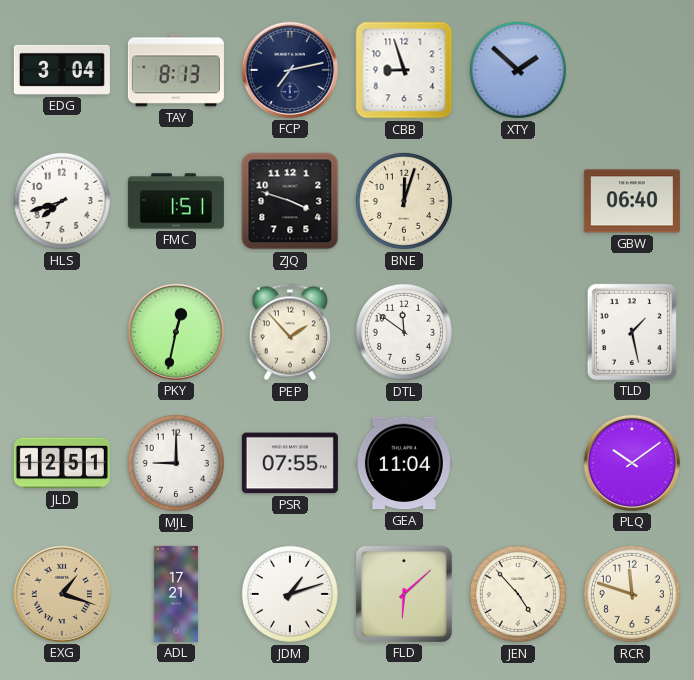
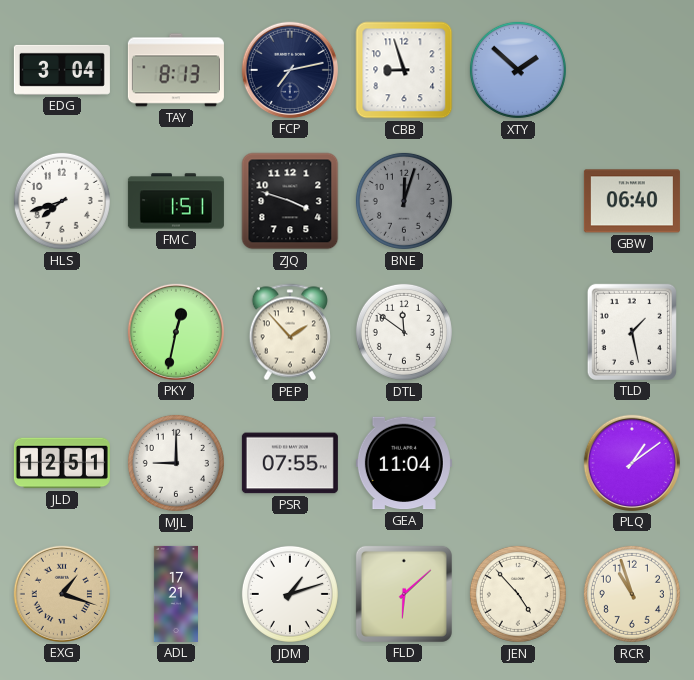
BNE dial: cream -> grey
PLQ: 10:09 -> 1:09
RCR: 11:48 -> 10:57
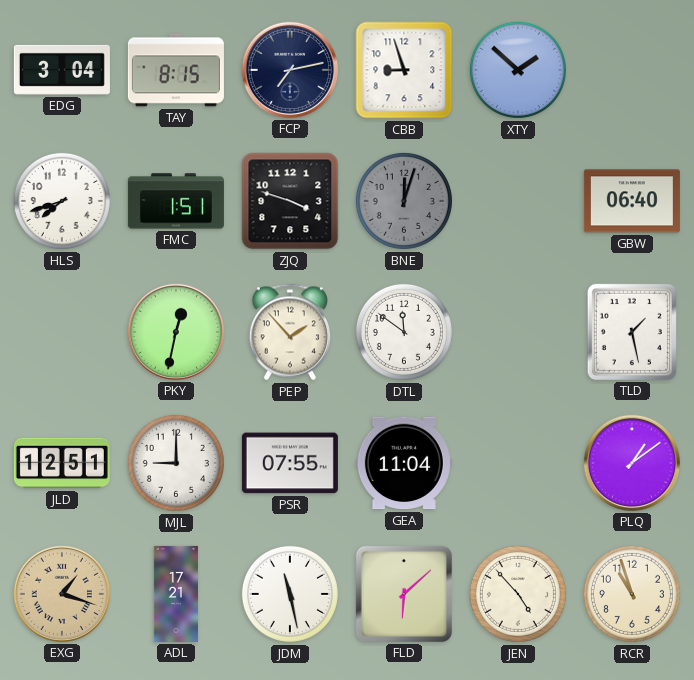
TAY: 8:13 -> 8:15
JDM: 1:12 -> 11:28
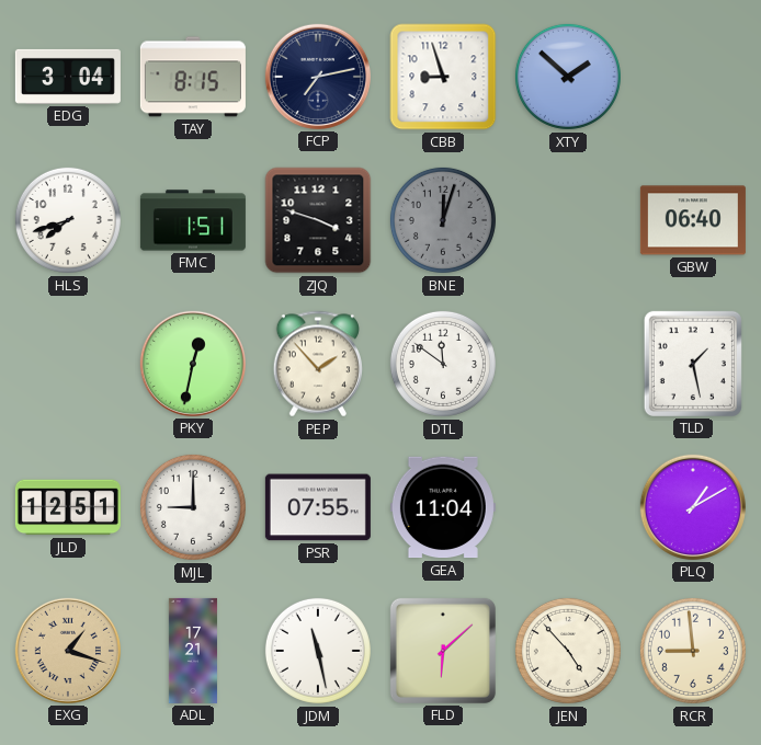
PLQ: 1:09 -> 1:10
RCR: 10:57 -> 8:59
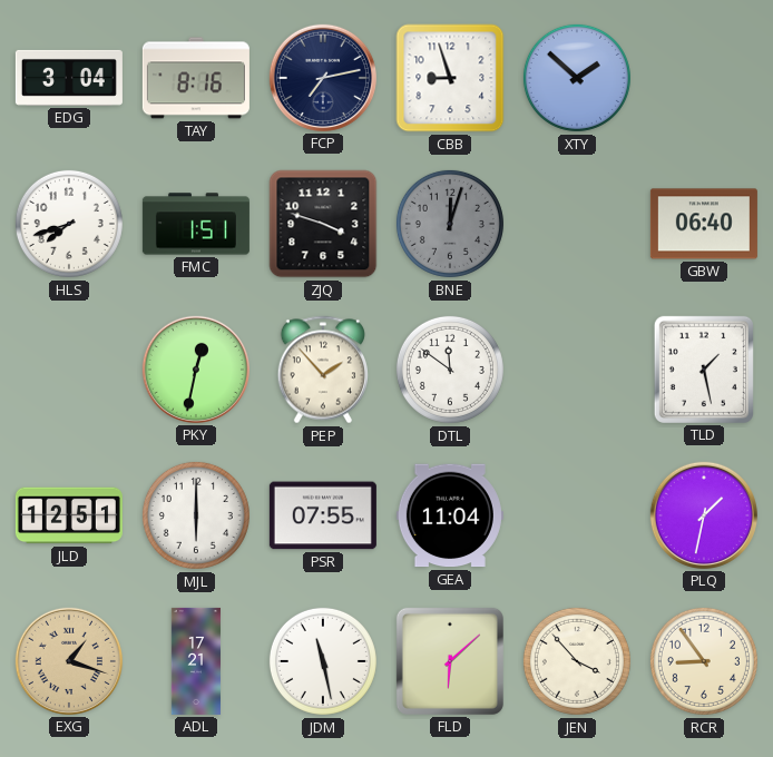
TAY: 8:15 -> 8:16
MJL: 9:00 -> 6:00
PLQ: 1:10 -> 1:32
JEN: 4:53 -> 3:53
RCR: 8:59 -> 8:54
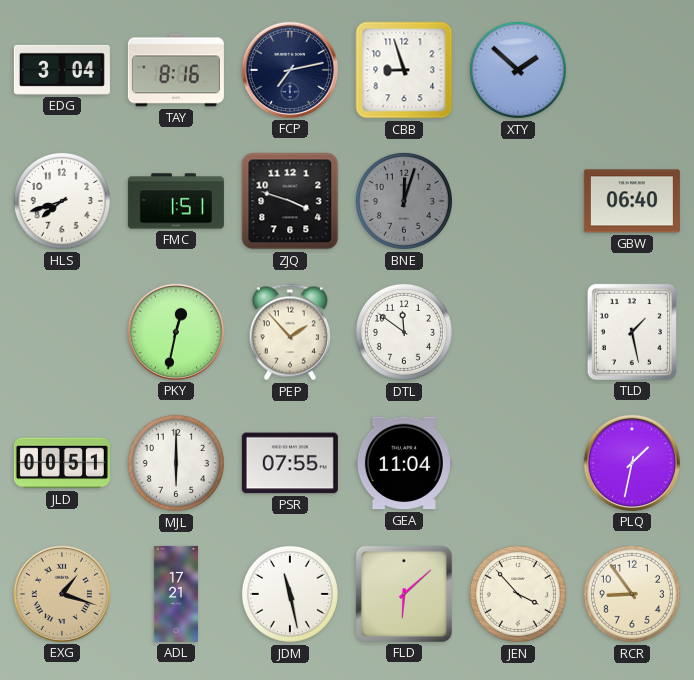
JLD: 12:51 -> 00:51
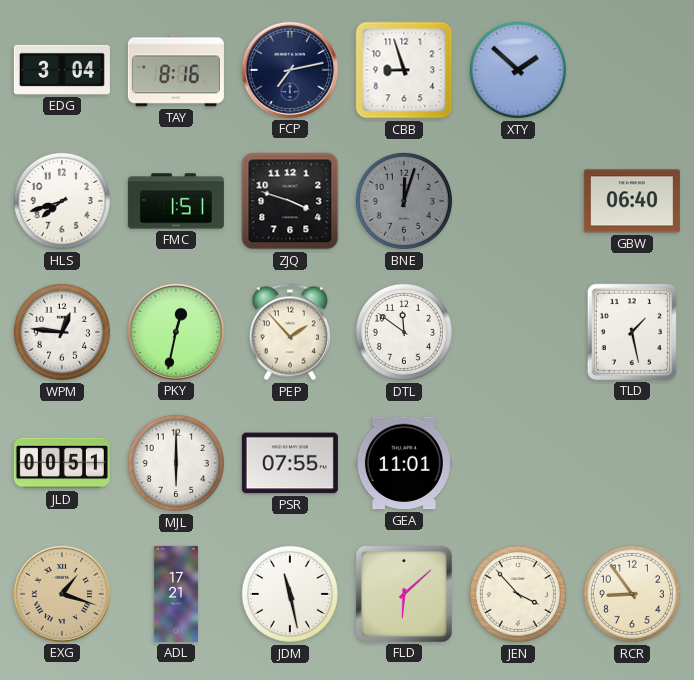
WPM: none -> 12:46
GEA: 11:04 -> 11:01
PLQ: 1:32 -> none
